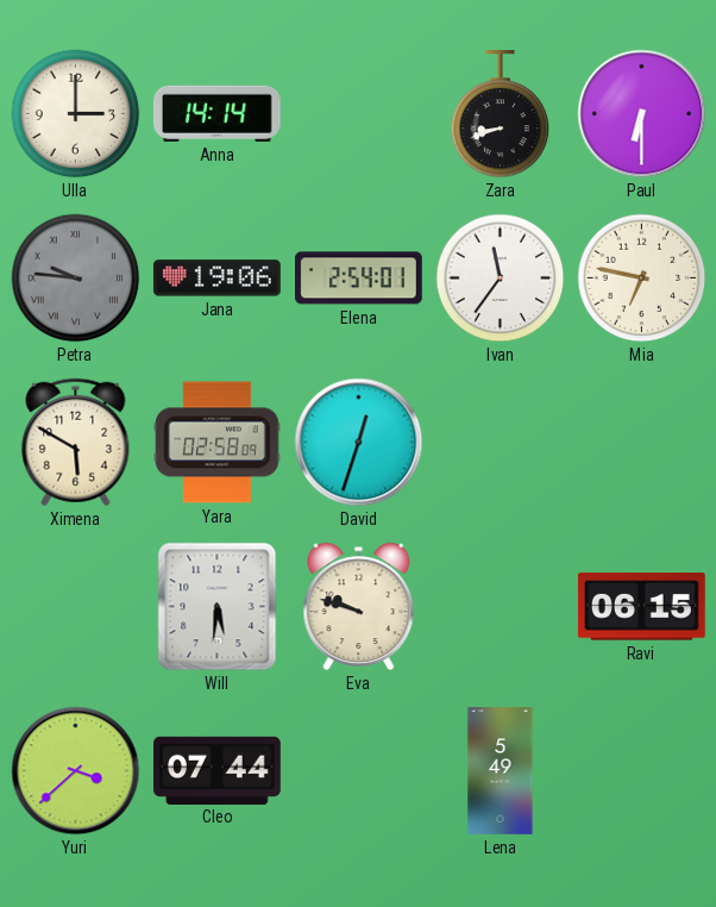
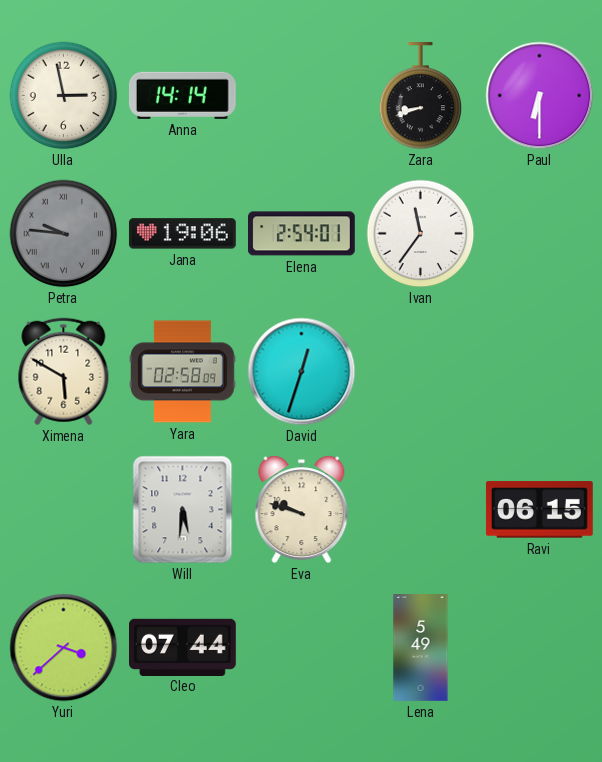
Ulla: 3:00 -> 2:58
Mia: 6:47 -> none
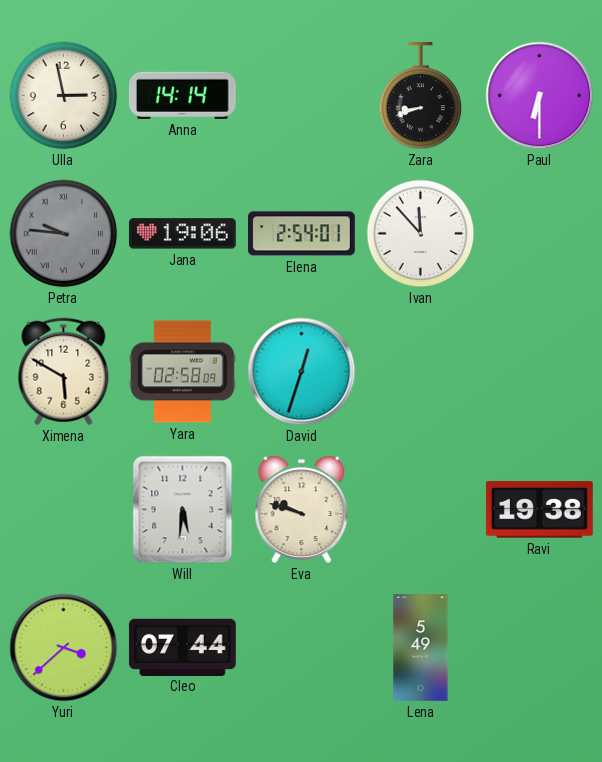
Ivan: 11:36 -> 11:53
Ravi: 06:15 -> 19:38
